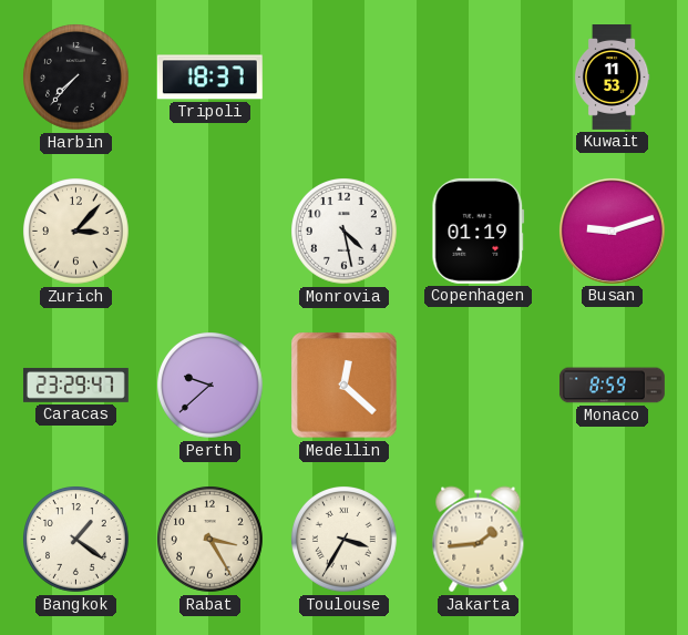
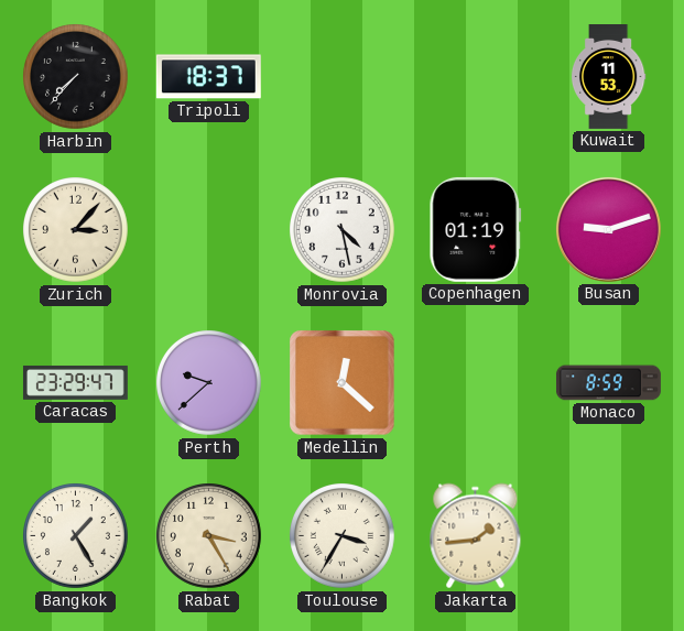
Bangkok: 1:21 -> 1:25
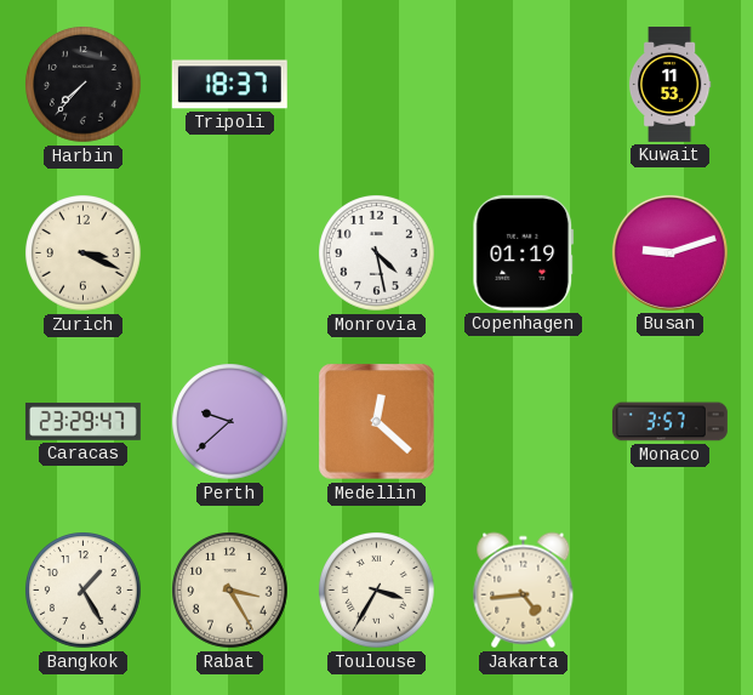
Zurich: 3:07 -> 3:19
Monaco: 8:59 -> 3:57
Jakarta: 1:44 -> 4:44
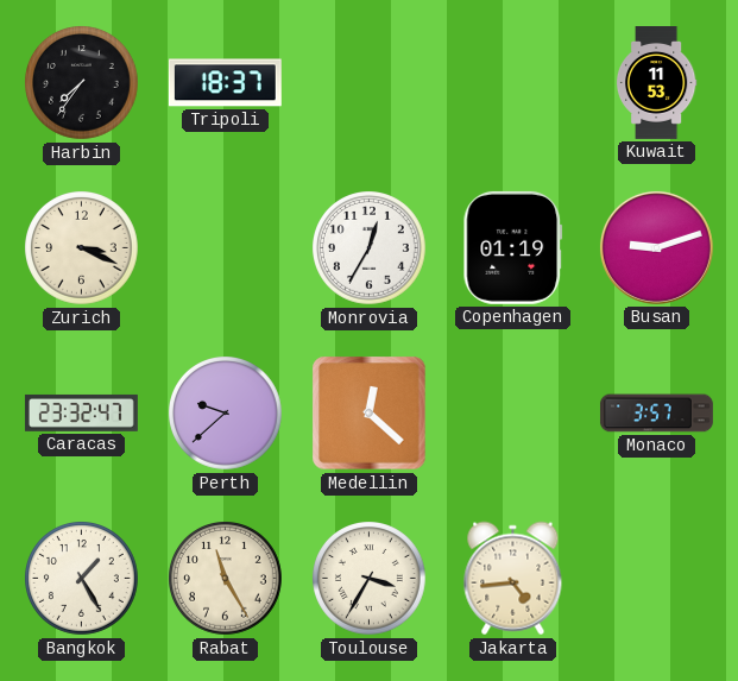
Harbin: 7:37 -> 7:36
Monrovia: 4:28 -> 12:35
Caracas: 23:29 -> 23:32
Rabat: 3:25 -> 11:25
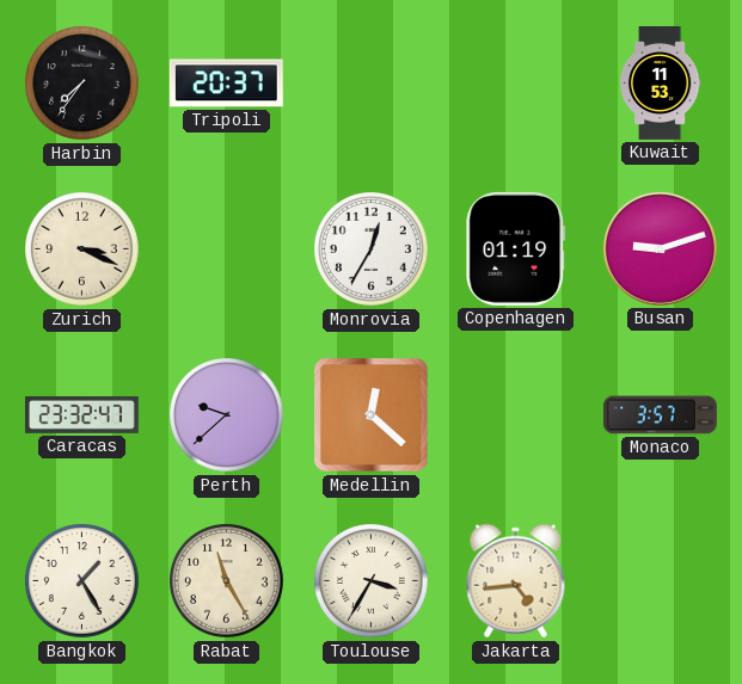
Tripoli: 18:37 -> 20:37
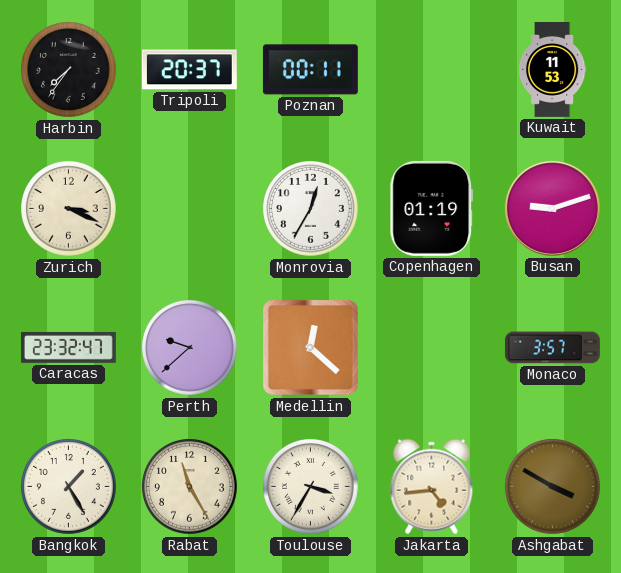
Poznan: none -> 00:11
Ashgabat: none -> 3:50
